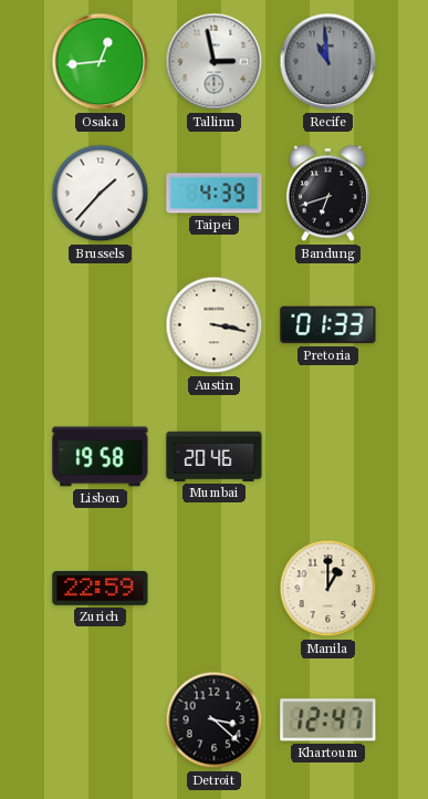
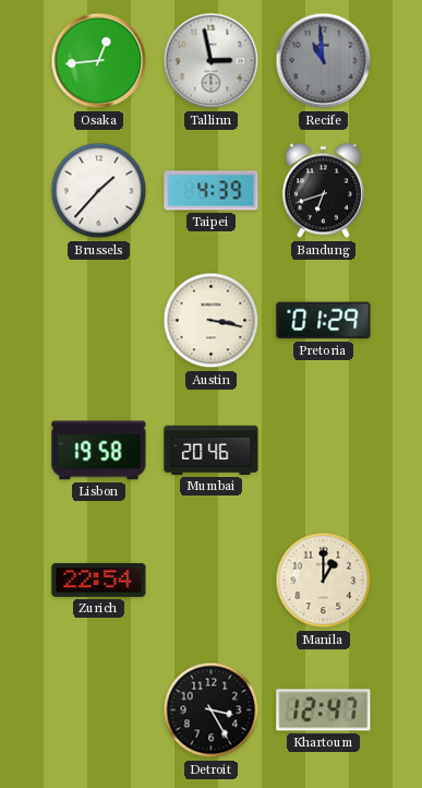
Pretoria: 01:33 -> 01:29
Zurich: 22:59 -> 22:54
Detroit: 3:22 -> 3:25
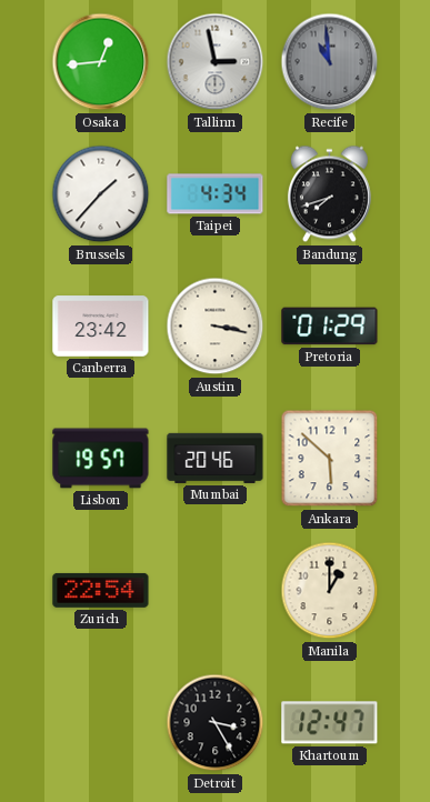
Taipei: 4:39 -> 4:34
Bandung: 6:42 -> 7:42
Canberra: none -> 23:42
Lisbon: 19:58 -> 19:57
Ankara: none -> 5:52
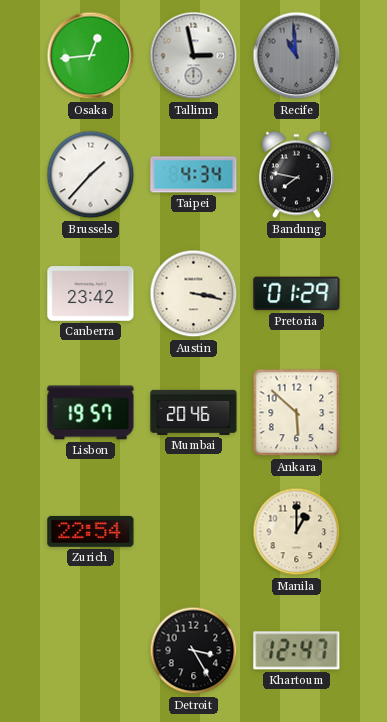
Bandung: 7:42 -> 7:47
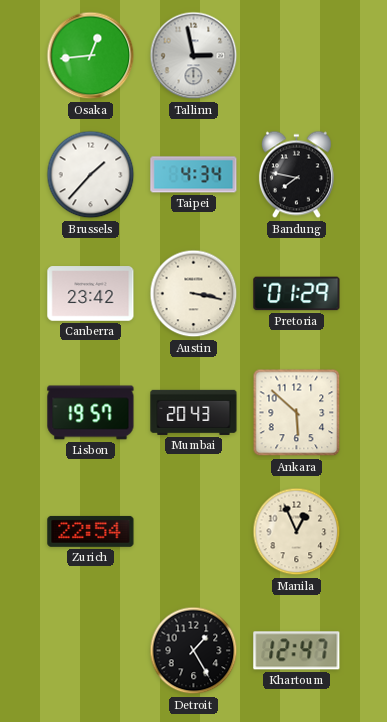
Recife: 10:59 -> none
Mumbai: 20:46 -> 20:43
Manila: 1:00 -> 12:56
Detroit: 3:25 -> 1:25
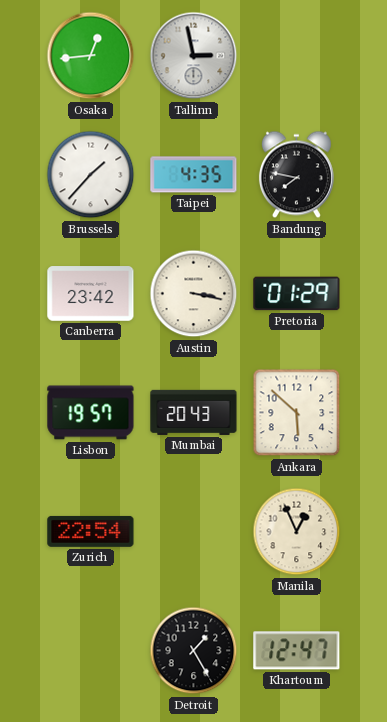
Taipei: 4:34 -> 4:35
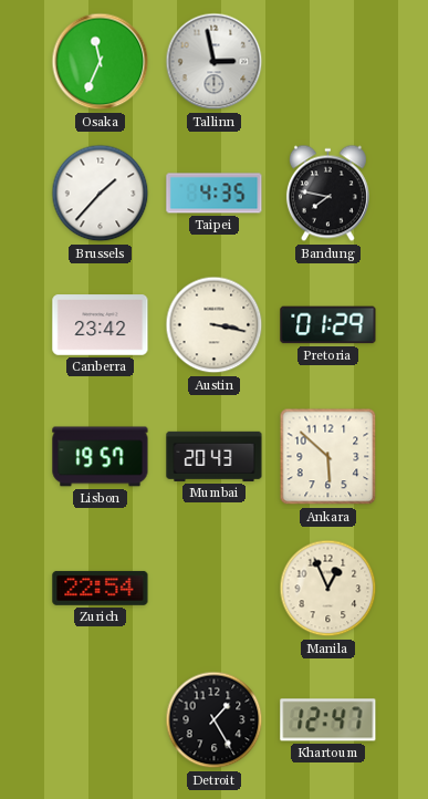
Osaka: 12:44 -> 11:34
